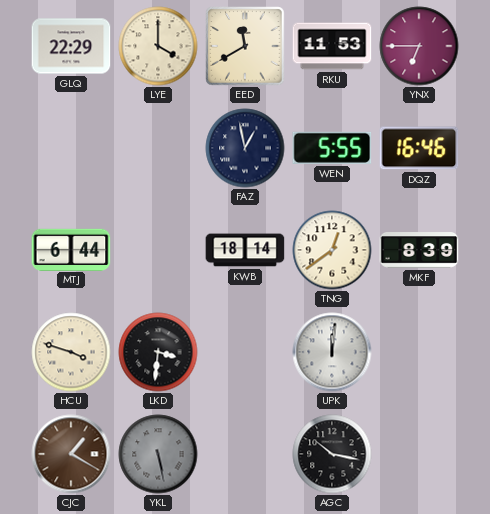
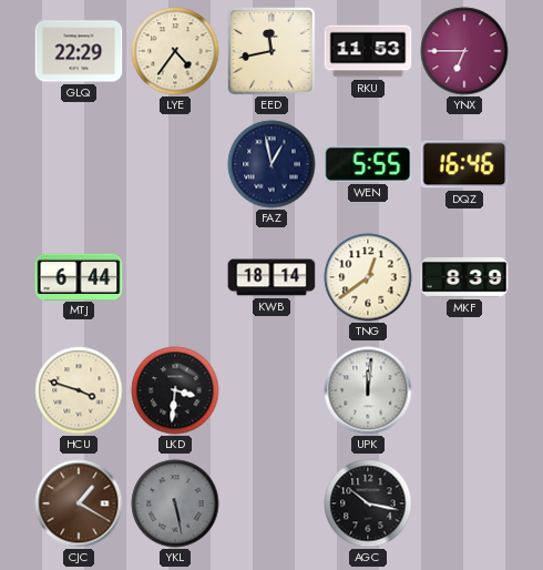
LYE: 4:00 -> 4:36
EED: 11:40 -> 11:43
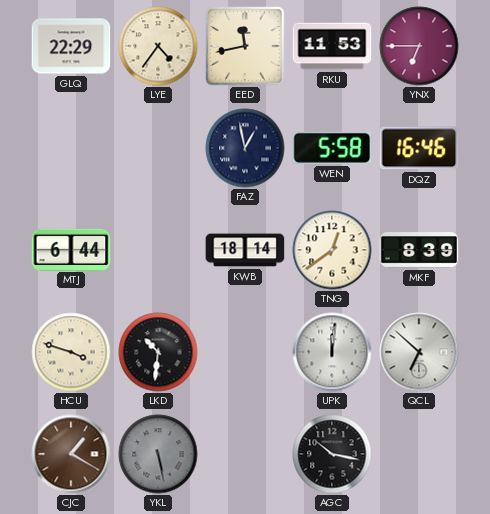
WEN: 5:55 -> 5:58
LKD: 3:31 -> 10:31
QCL: none -> 6:52
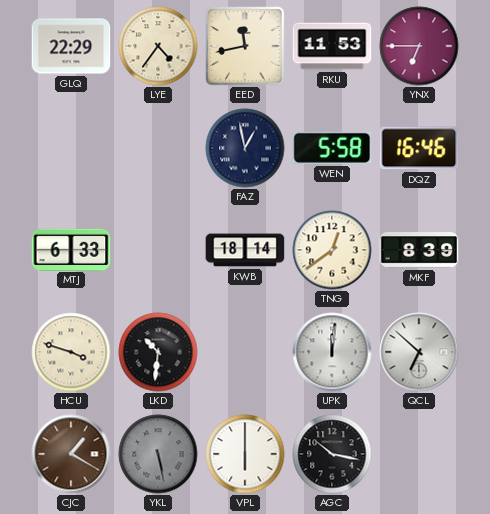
MTJ: 6:44 -> 6:33
VPL: none -> 6:00
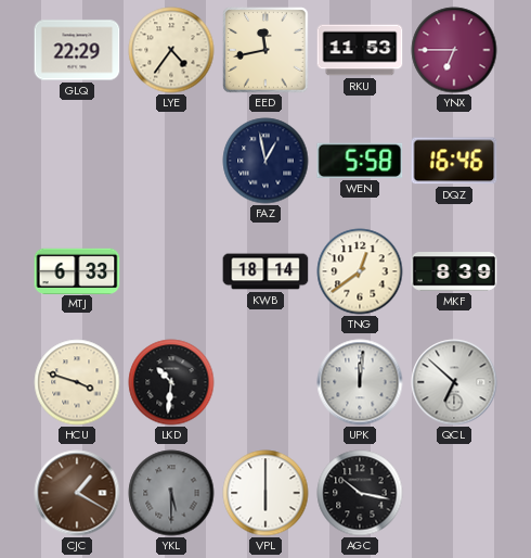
YKL: 5:28 -> 5:30
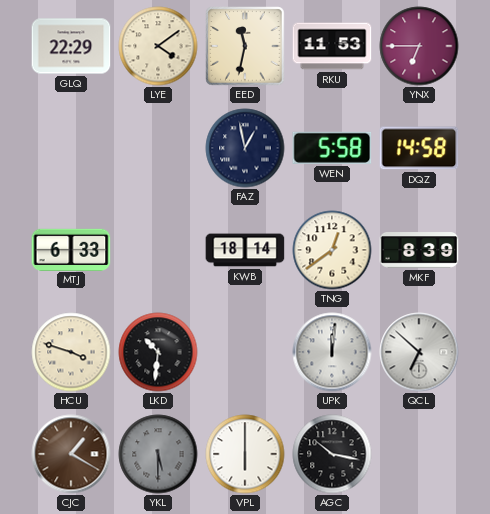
LYE: 4:36 -> 4:09
EED: 11:43 -> 11:32
DQZ: 16:46 -> 14:58
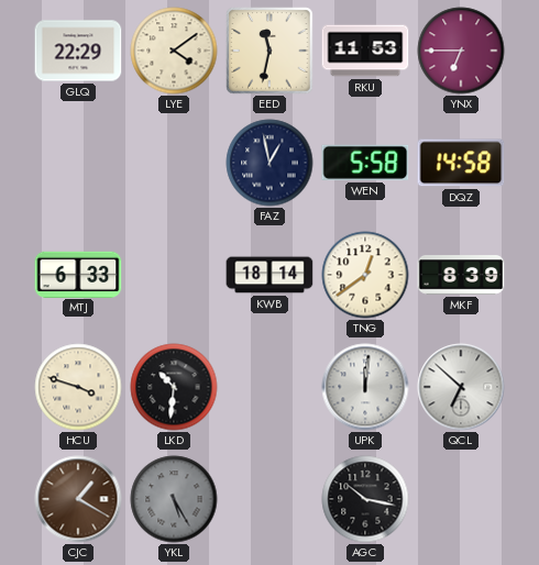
YKL: 5:30 -> 5:25
VPL: 6:00 -> none
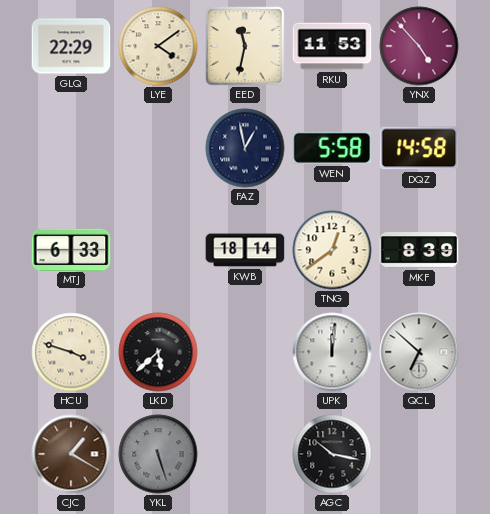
YNX: 6:45 -> 4:53
LKD: 10:31 -> 5:38
YKL: 5:25 -> 5:27
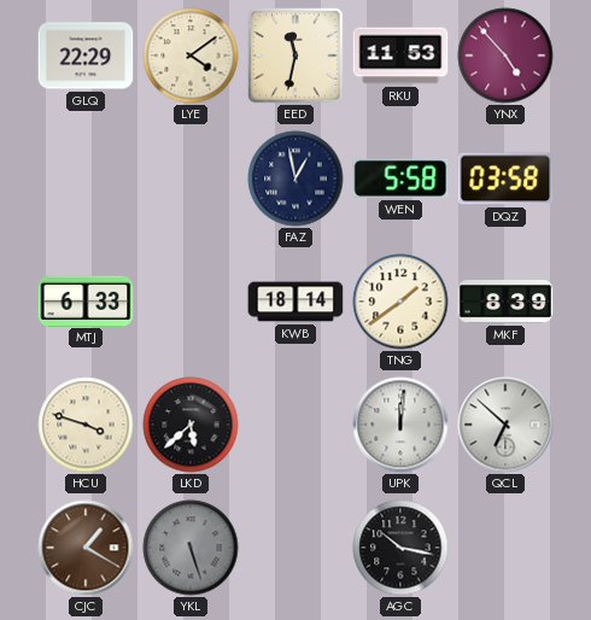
DQZ: 14:58 -> 03:58
TNG: 12:39 -> 1:39
